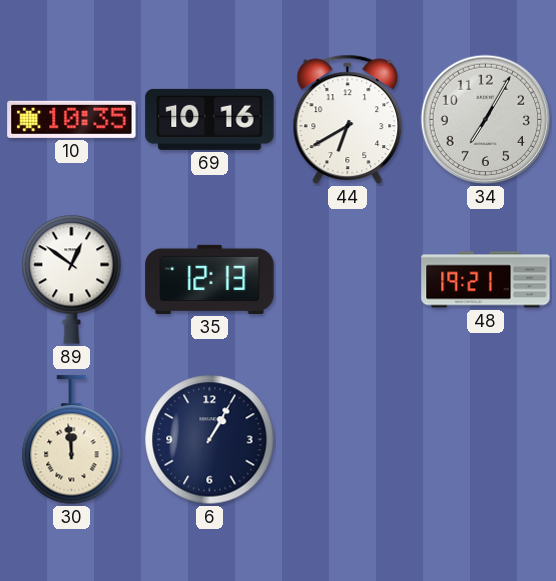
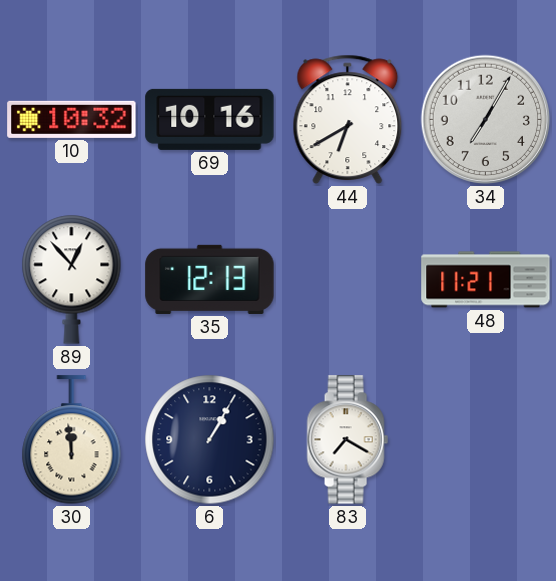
10: 10:35 -> 10:32
89: 12:51 -> 12:53
48: 19:21 -> 11:21
83: none -> 7:20
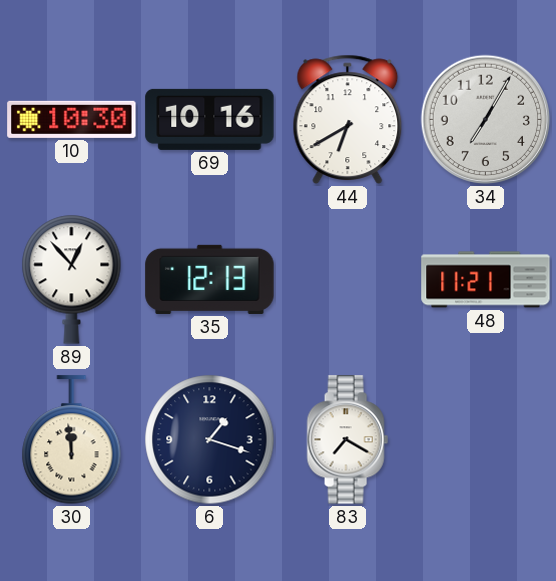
10: 10:32 -> 10:30
6: 1:05 -> 1:18
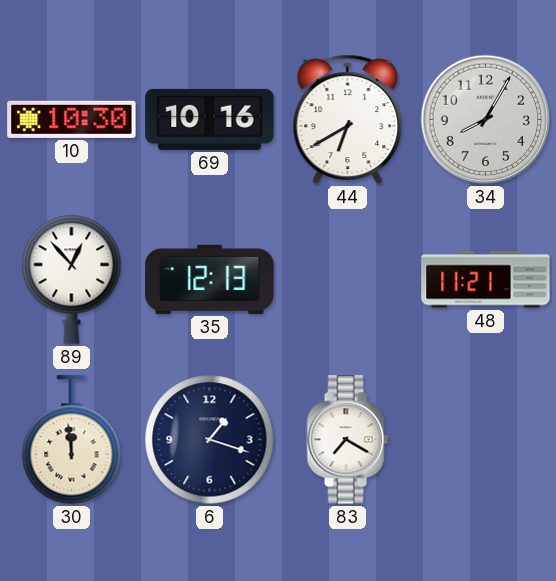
34: 7:05 -> 8:05
